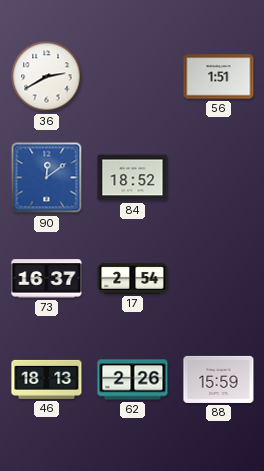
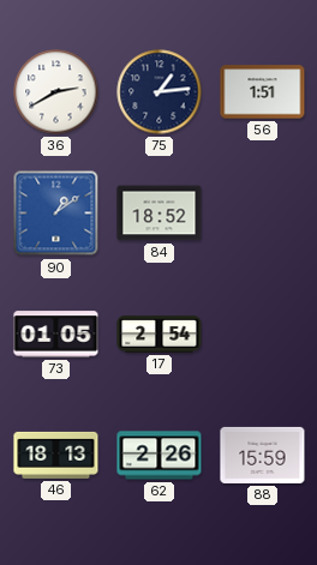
75: none -> 1:14
90: 12:09 -> 1:09
73: 16:37 -> 01:05
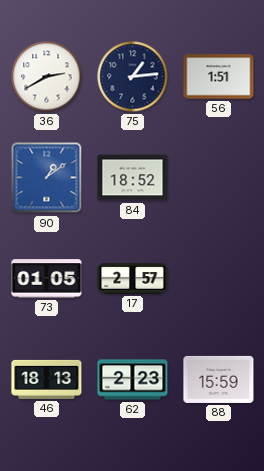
17: 2:54 -> 2:57
62: 2:26 -> 2:23
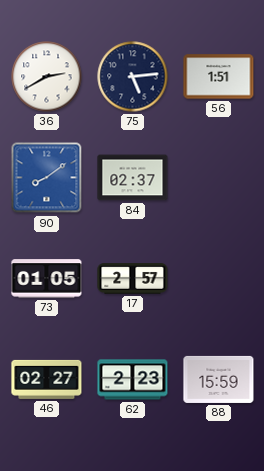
75: 1:14 -> 5:14
90: 1:09 -> 8:09
84: 18:52 -> 02:37
46: 18:13 -> 02:27
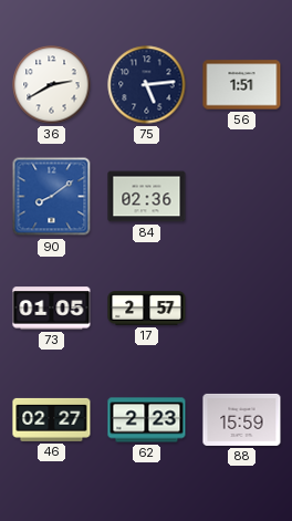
84: 02:37 -> 02:36
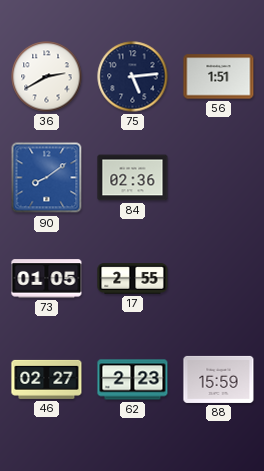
17: 2:57 -> 2:55
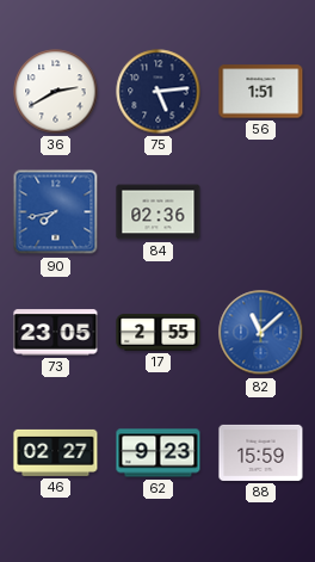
90: 8:09 -> 7:43
73: 01:05 -> 23:05
82: none -> 11:08
62: 2:23 -> 9:23
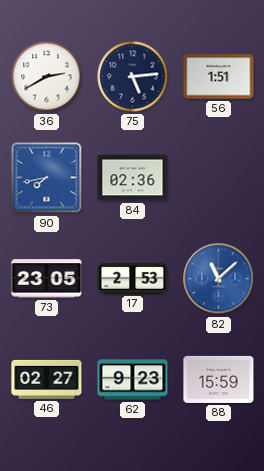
17: 2:55 -> 2:53
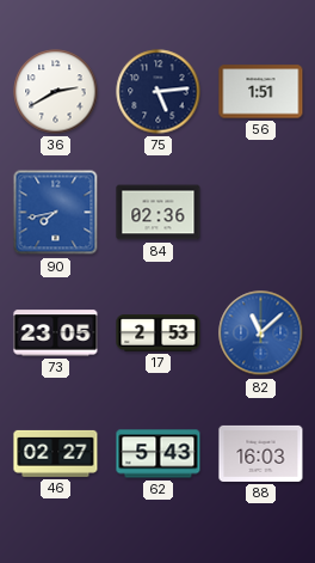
62: 9:23 -> 5:43
88: 15:59 -> 16:03
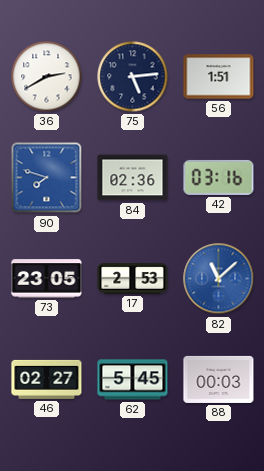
90: 7:43 -> 7:48
42: none -> 03:16
62: 5:43 -> 5:45
88: 16:03 -> 00:03
